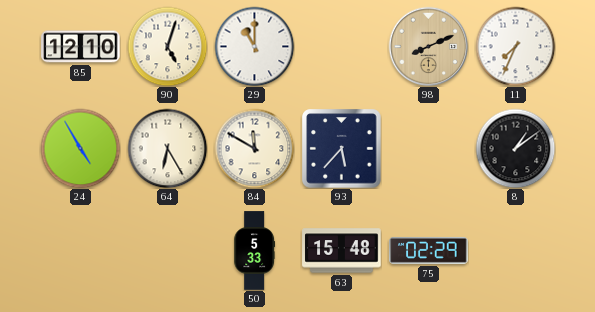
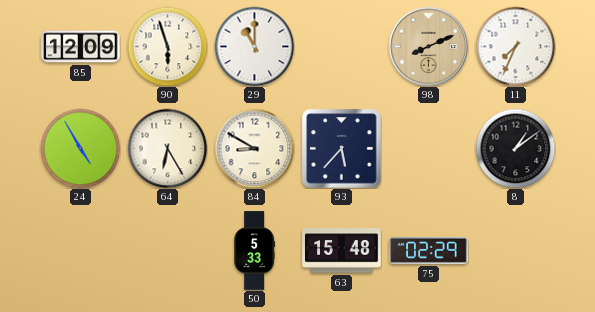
85: 12:10 -> 12:09
90: 5:03 -> 5:57
84: 11:50 -> 8:50
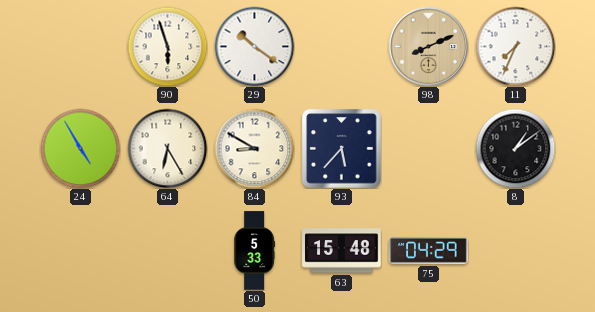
85: 12:09 -> none
29: 11:00 -> 10:21
75: 02:29 -> 04:29
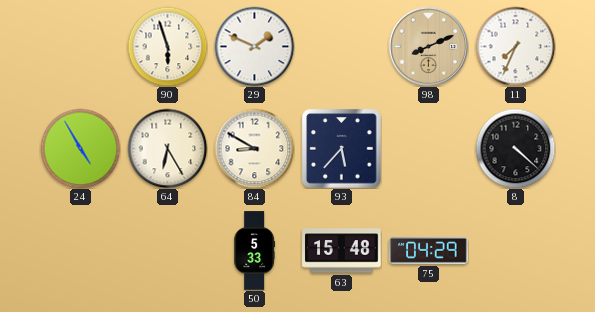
29: 10:21 -> 1:49
8: 1:09 -> 4:22
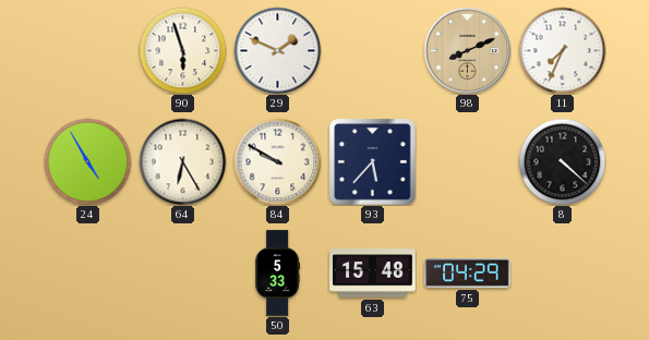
84: 8:50 -> 9:50
